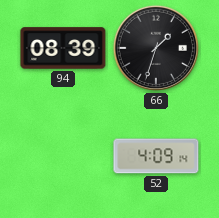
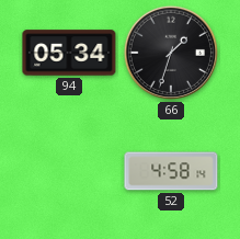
94: 08:39 -> 05:34
52: 4:09 -> 4:58
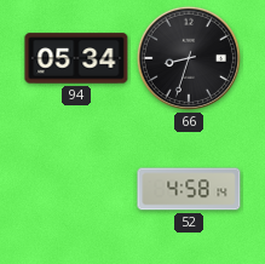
66: 1:33 -> 8:33
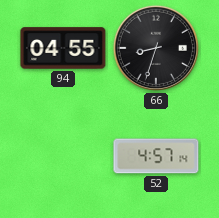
94: 05:34 -> 04:55
52: 4:58 -> 4:57
